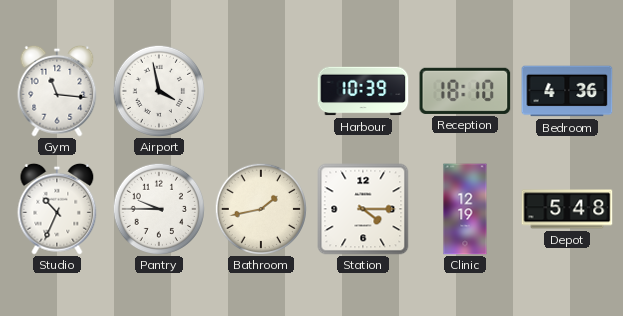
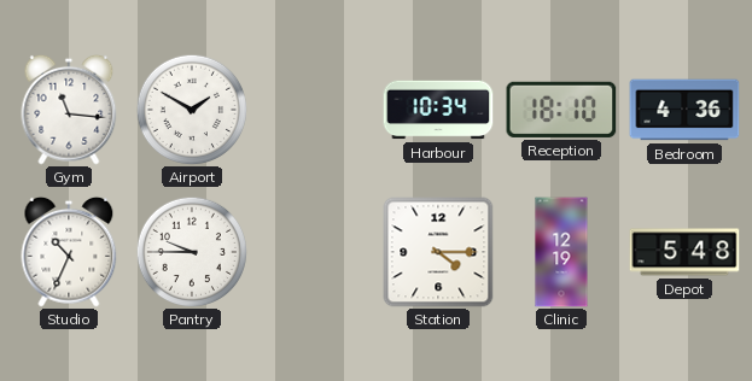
Airport: 3:58 -> 1:50
Harbour: 10:39 -> 10:34
Bathroom: 1:43 -> none
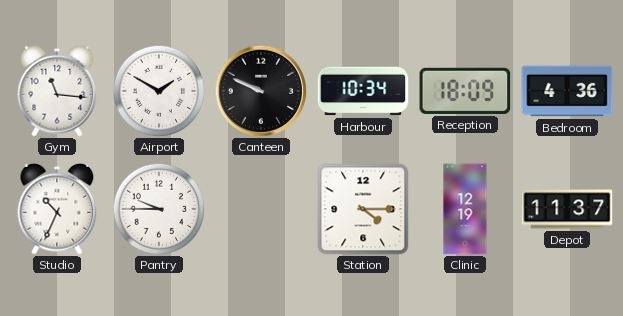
Canteen: none -> 9:49
Reception: 18:10 -> 18:09
Depot: 5:48 -> 11:37
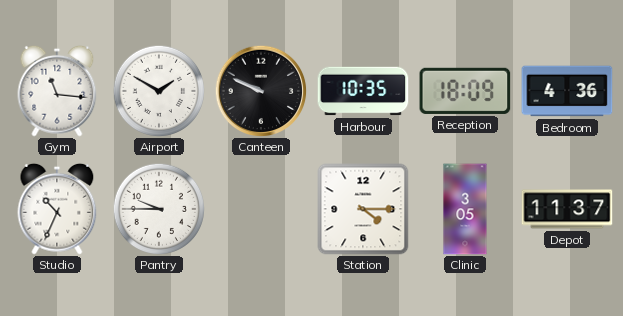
Harbour: 10:34 -> 10:35
Clinic: 12:19 -> 3:05
